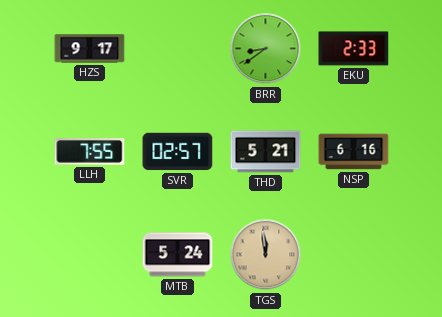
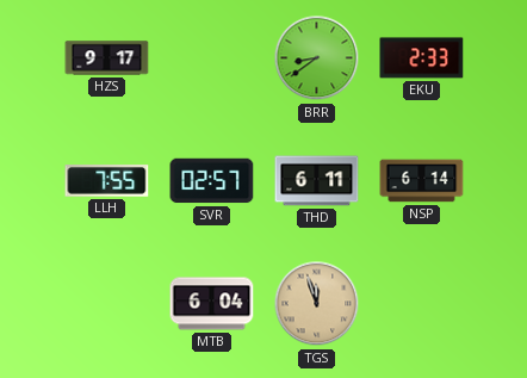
THD: 5:21 -> 6:11
NSP: 6:16 -> 6:14
MTB: 5:24 -> 6:04
TGS: 11:59 -> 11:57
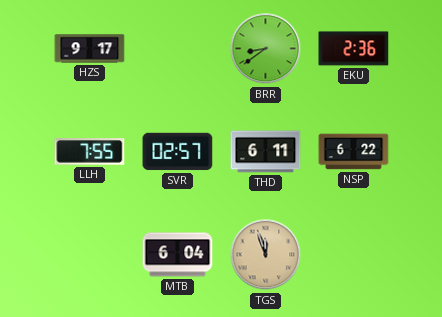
EKU: 2:33 -> 2:36
NSP: 6:14 -> 6:22
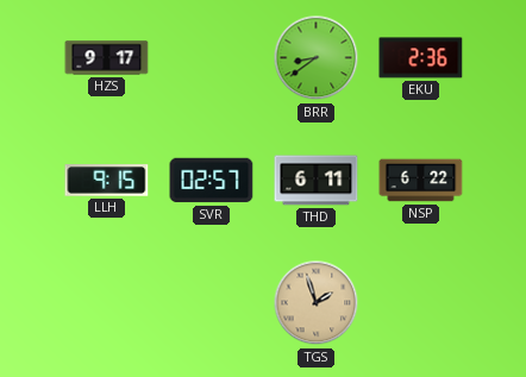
LLH: 7:55 -> 9:15
MTB: 6:04 -> none
TGS: 11:57 -> 1:57
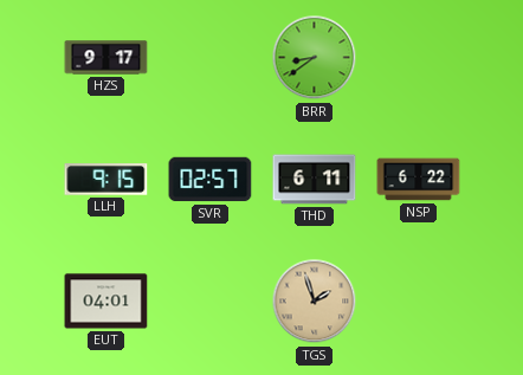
EKU: 2:36 -> none
EUT: none -> 04:01
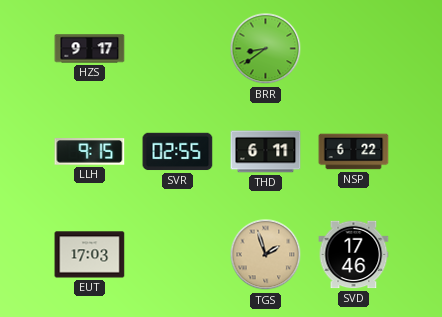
SVR: 02:57 -> 02:55
EUT: 04:01 -> 17:03
SVD: none -> 17:46
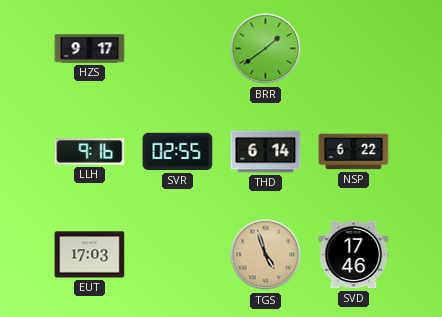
BRR: 8:39 -> 1:39
LLH: 9:15 -> 9:16
THD: 6:11 -> 6:14
TGS: 1:57 -> 4:57
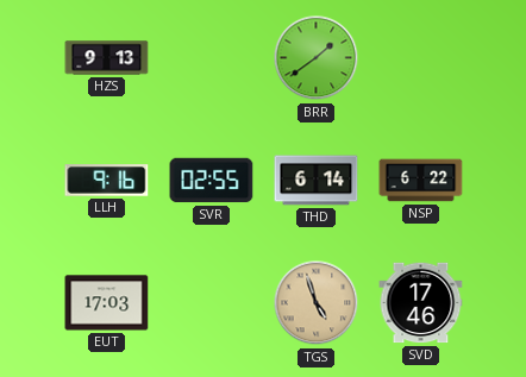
HZS: 9:17 -> 9:13
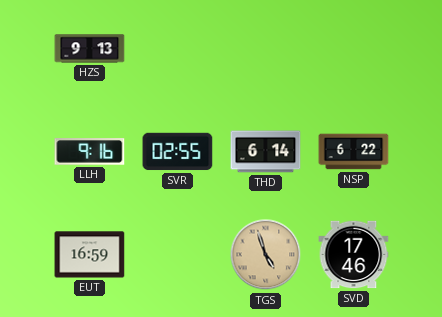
BRR: 1:39 -> none
EUT: 17:03 -> 16:59
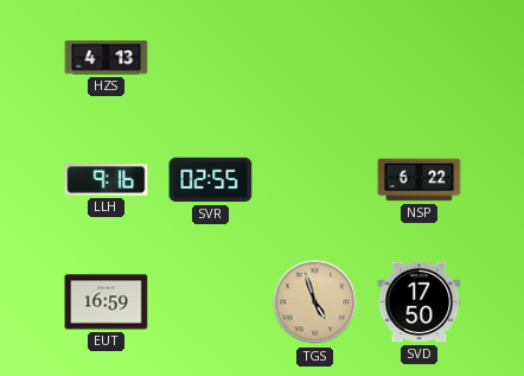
HZS: 9:13 -> 4:13
THD: 6:14 -> none
SVD: 17:46 -> 17:50
